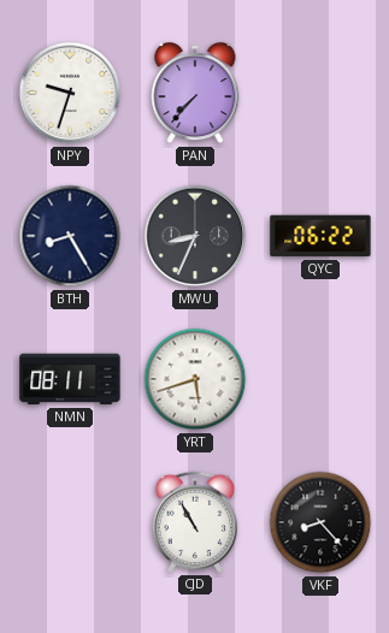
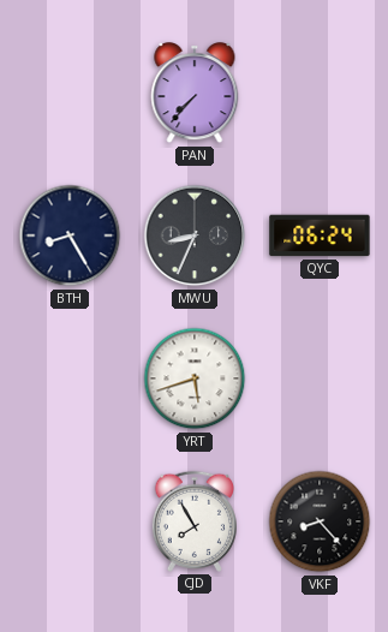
NPY: 9:33 -> none
QYC: 06:22 -> 06:24
NMN: 08:11 -> none
CJD: 10:55 -> 7:55
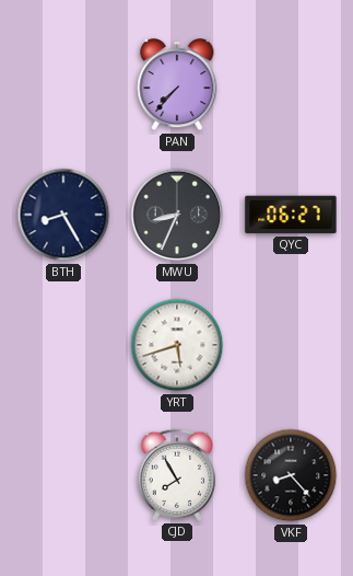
QYC: 06:24 -> 06:27
